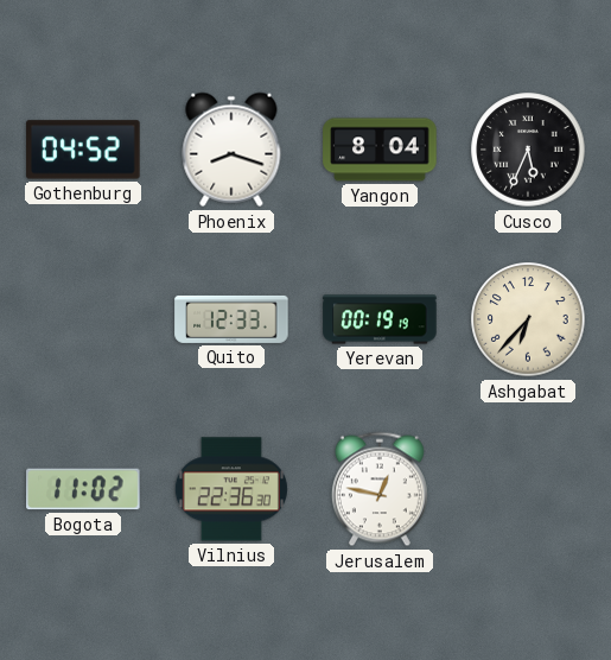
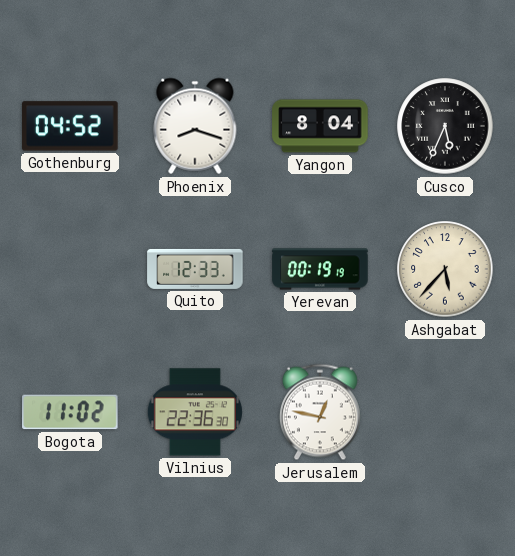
Ashgabat: 6:37 -> 5:37
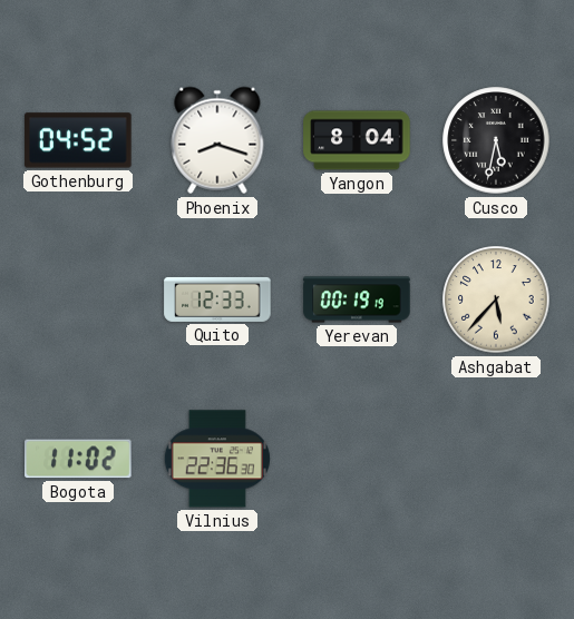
Cusco: 5:34 -> 5:32
Jerusalem: 12:47 -> none
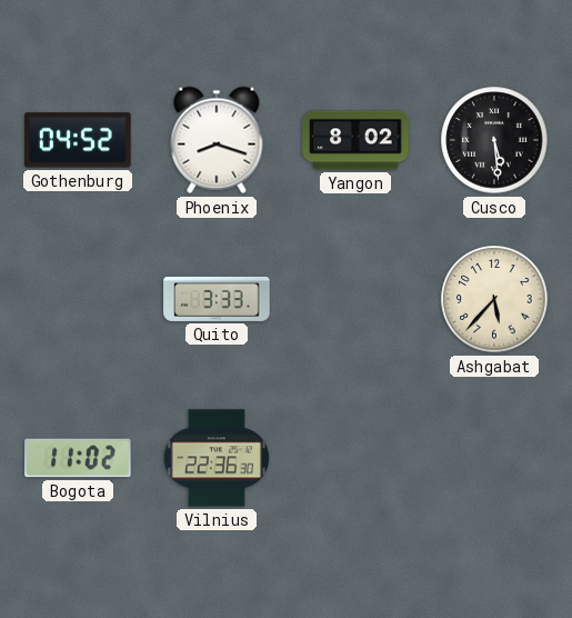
Yangon: 8:04 -> 8:02
Cusco: 5:32 -> 5:29
Quito: 12:33 -> 3:33
Yerevan: 00:19 -> none
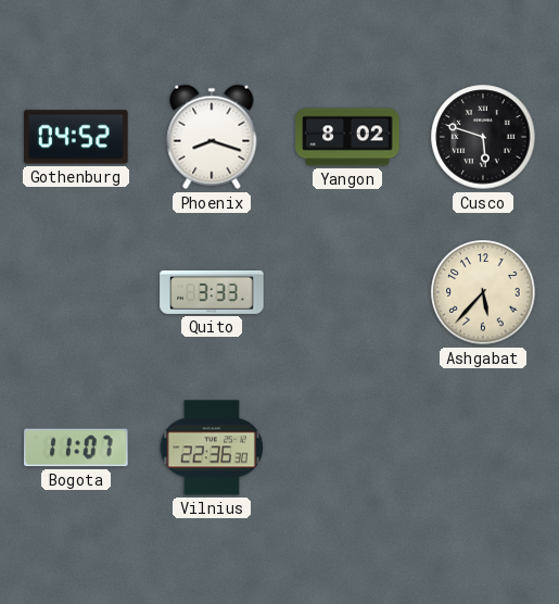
Cusco: 5:29 -> 5:48
Bogota: 11:02 -> 11:07
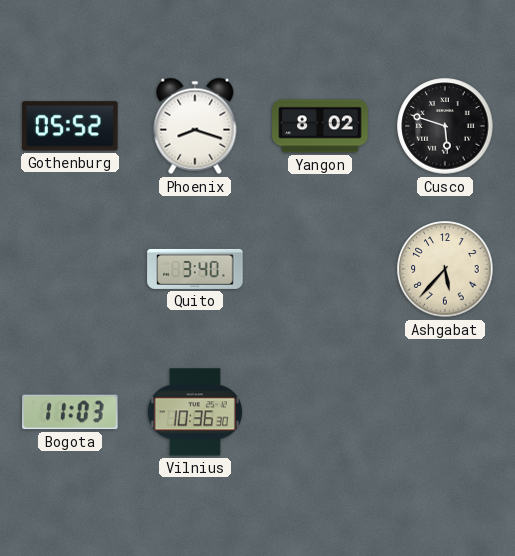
Gothenburg: 04:52 -> 05:52
Quito: 3:33 -> 3:40
Bogota: 11:07 -> 11:03
Vilnius: 22:36 -> 10:36
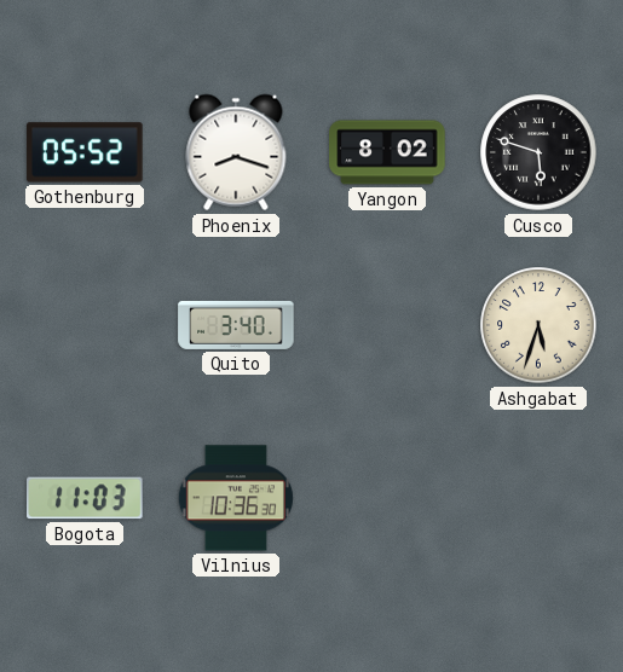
Ashgabat: 5:37 -> 5:33
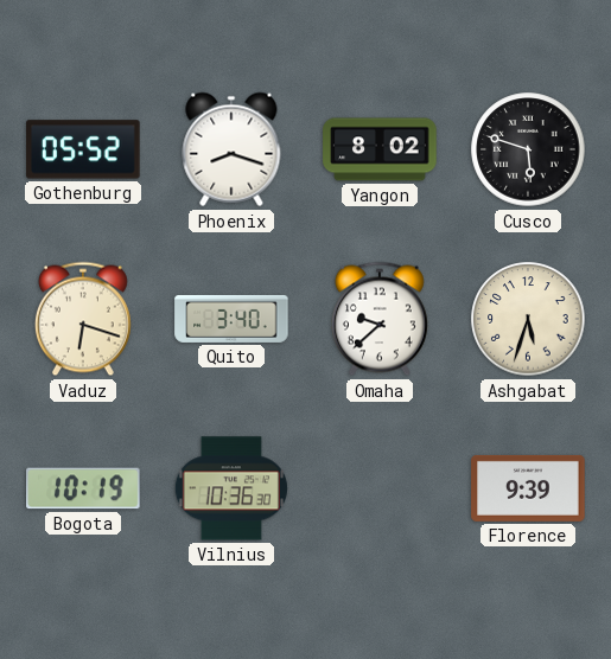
Vaduz: none -> 6:18
Omaha: none -> 9:38
Bogota: 11:03 -> 10:19
Florence: none -> 9:39
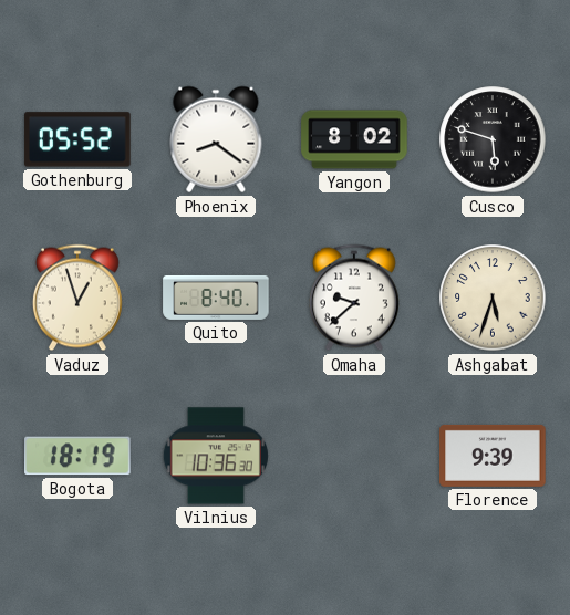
Phoenix: 8:18 -> 8:21
Vaduz: 6:18 -> 12:57
Quito: 3:40 -> 8:40
Bogota: 10:19 -> 18:19
